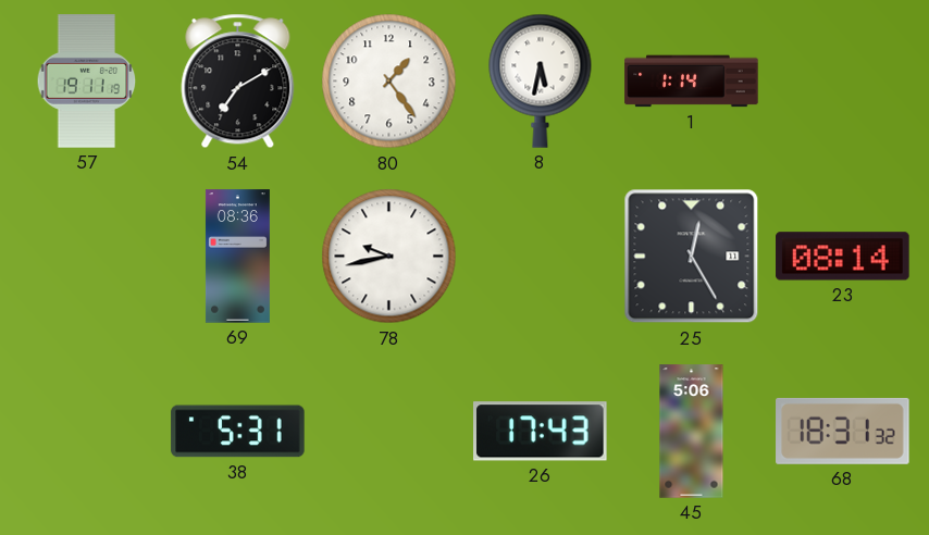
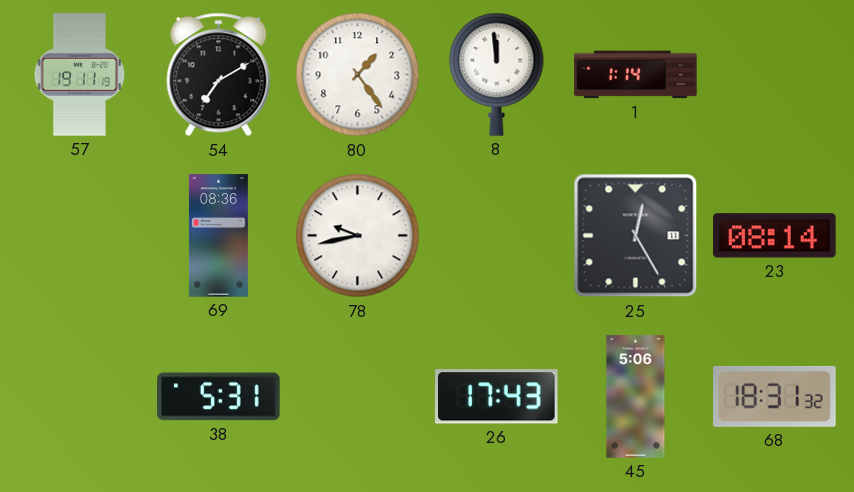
8: 5:32 -> 11:59
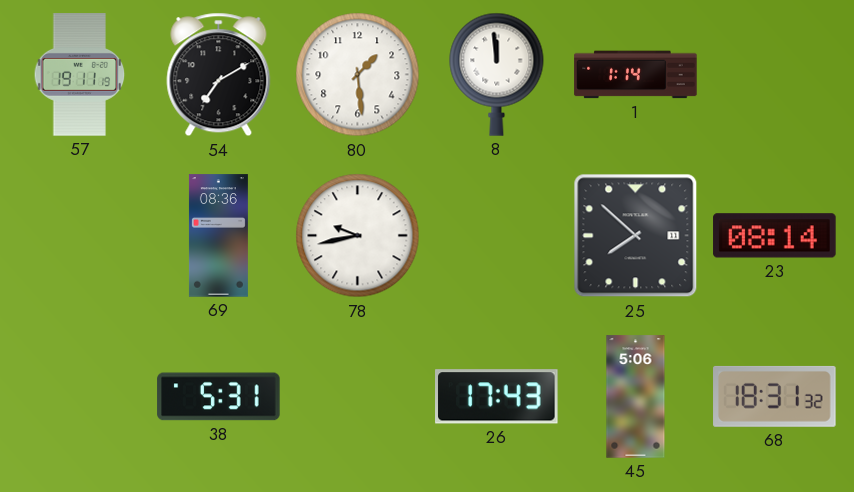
80: 1:24 -> 1:29
25: 12:25 -> 7:52
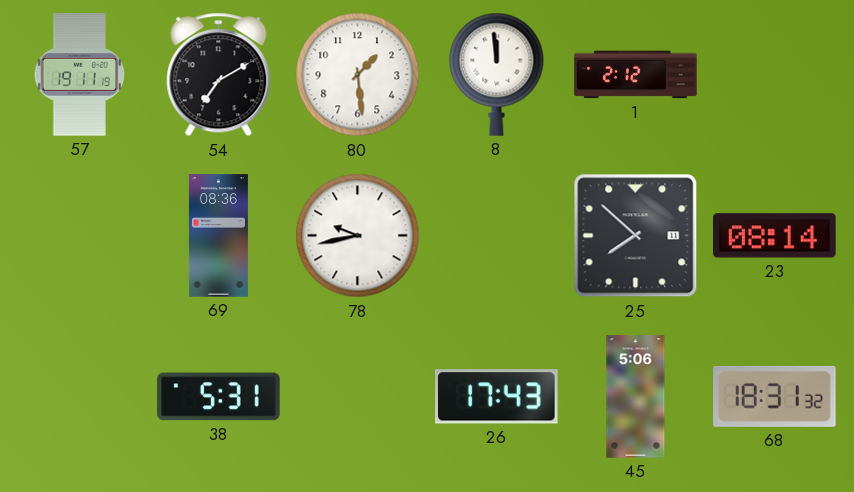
1: 1:14 -> 2:12
